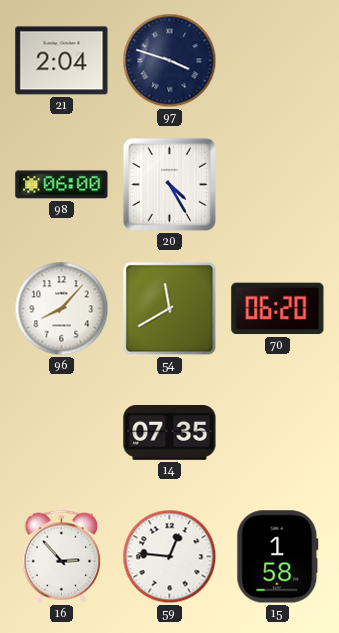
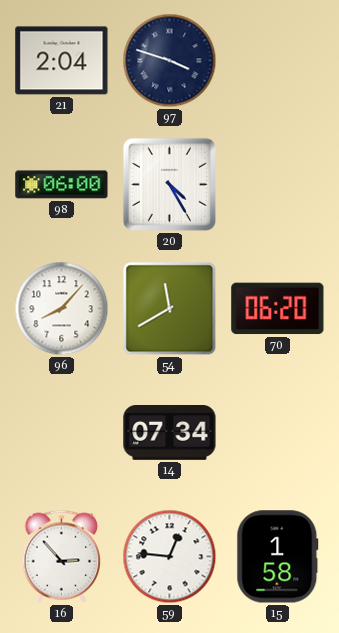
14: 07:35 -> 07:34
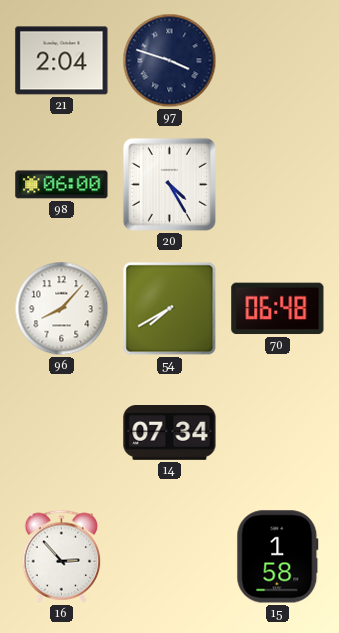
54: 11:40 -> 7:40
70: 06:20 -> 06:48
59: 12:46 -> none
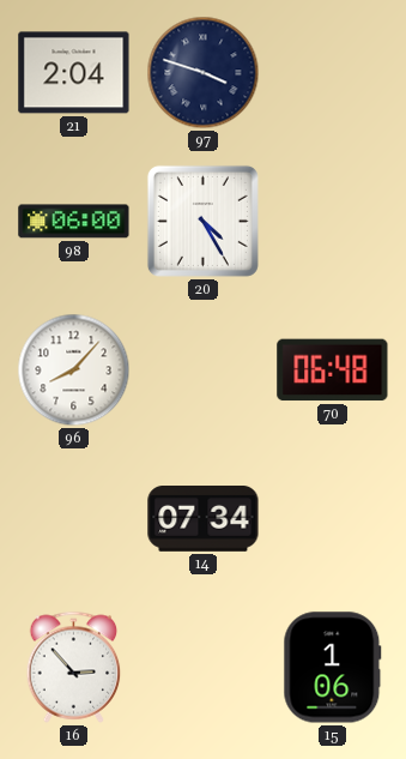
54: 7:40 -> none
15: 1:58 -> 1:06
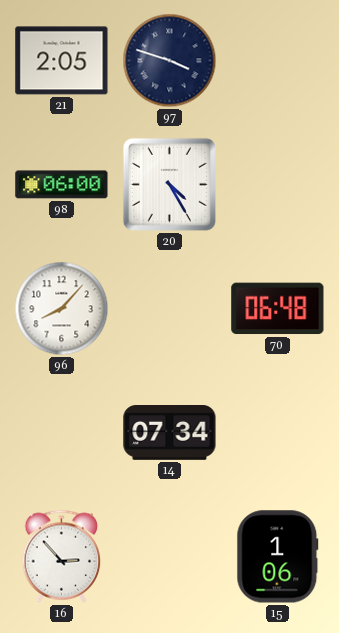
21: 2:04 -> 2:05
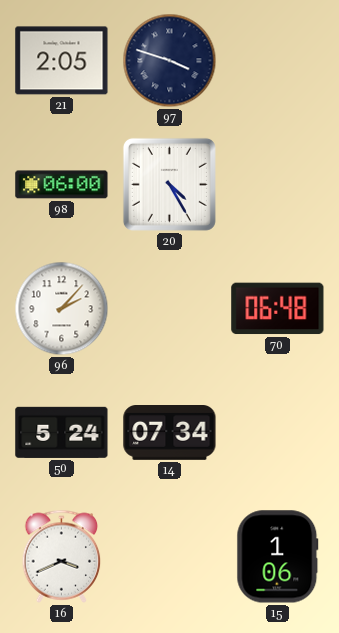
96: 8:07 -> 2:07
50: none -> 5:24
16: 2:53 -> 3:41
